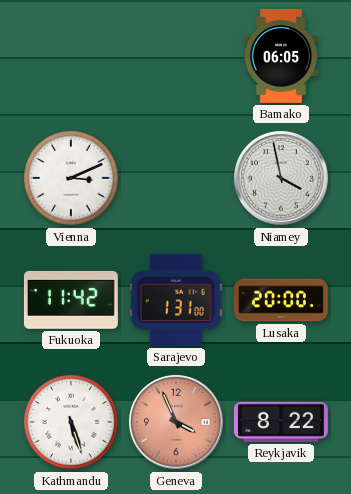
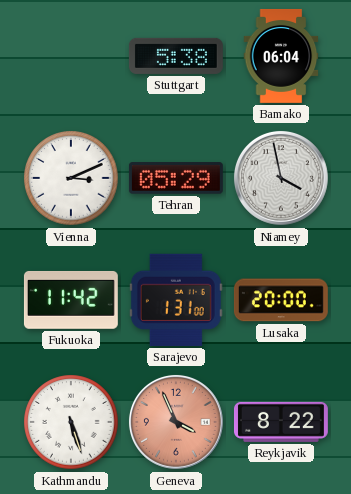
Stuttgart: none -> 5:38
Bamako: 06:05 -> 06:04
Tehran: none -> 05:29
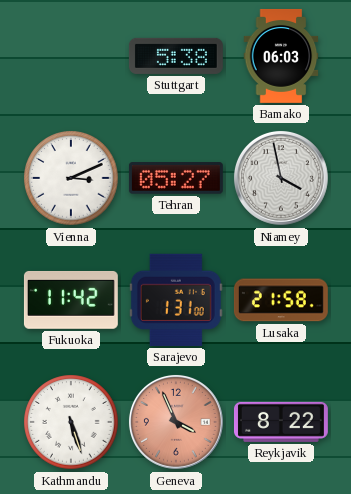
Bamako: 06:04 -> 06:03
Tehran: 05:29 -> 05:27
Lusaka: 20:00 -> 21:58
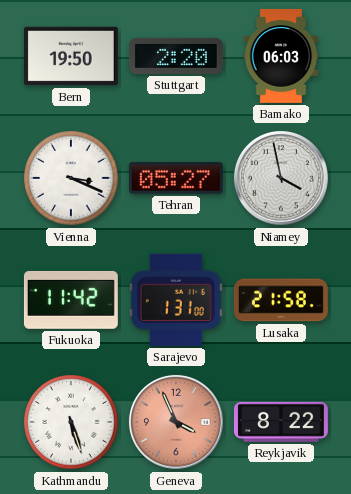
Bern: none -> 19:50
Stuttgart: 5:38 -> 2:20
Vienna: 3:11 -> 3:19
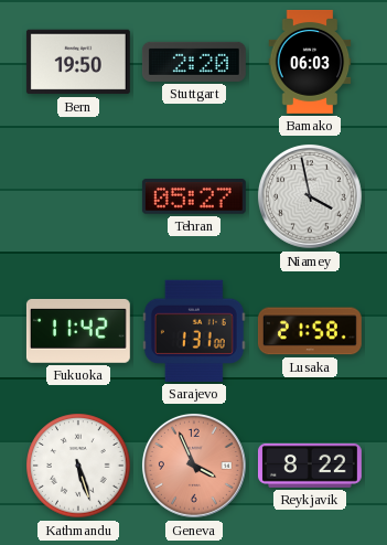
Vienna: 3:19 -> none
